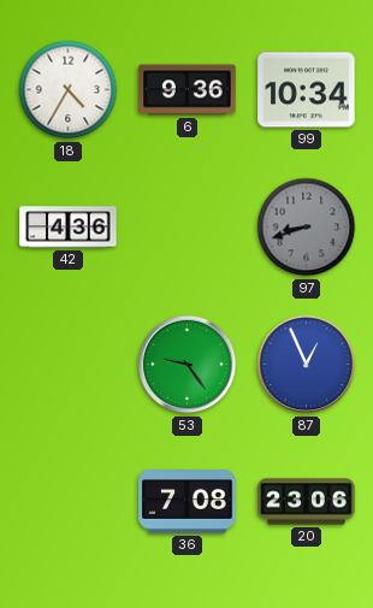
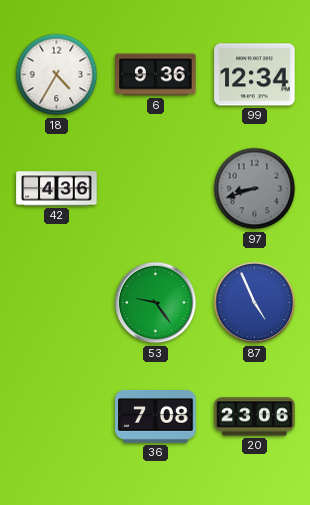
99: 10:34 -> 12:34
87: 12:56 -> 4:56
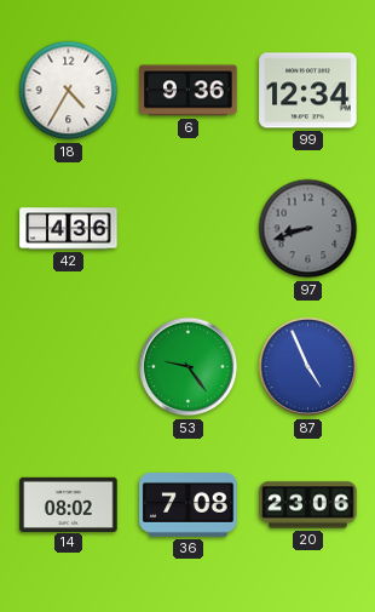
14: none -> 08:02
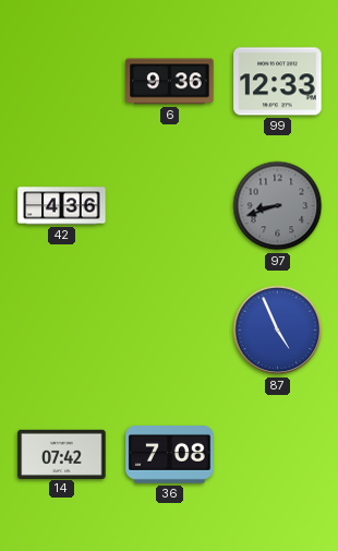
18: 4:35 -> none
99: 12:34 -> 12:33
53: 9:24 -> none
14: 08:02 -> 07:42
20: 23:06 -> none
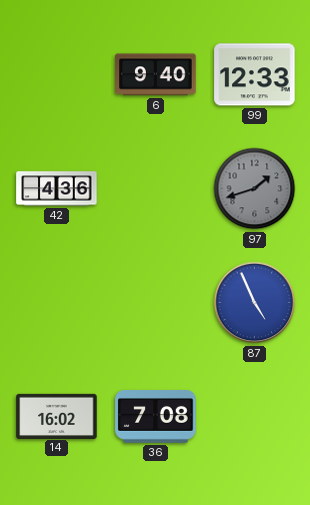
6: 9:36 -> 9:40
97: 8:42 -> 1:42
14: 07:42 -> 16:02
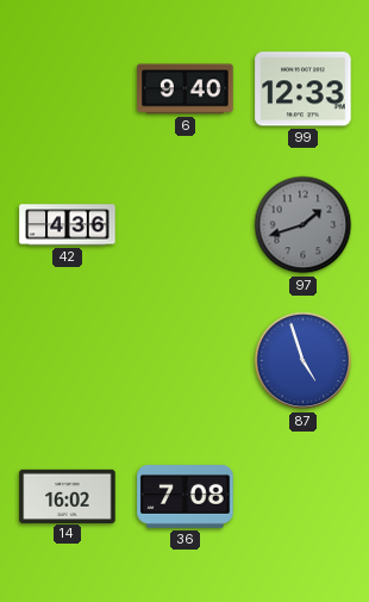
87: 4:56 -> 4:57
